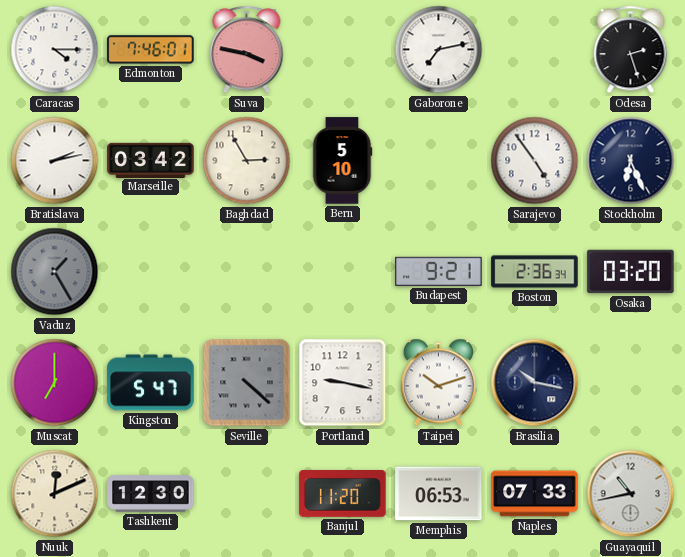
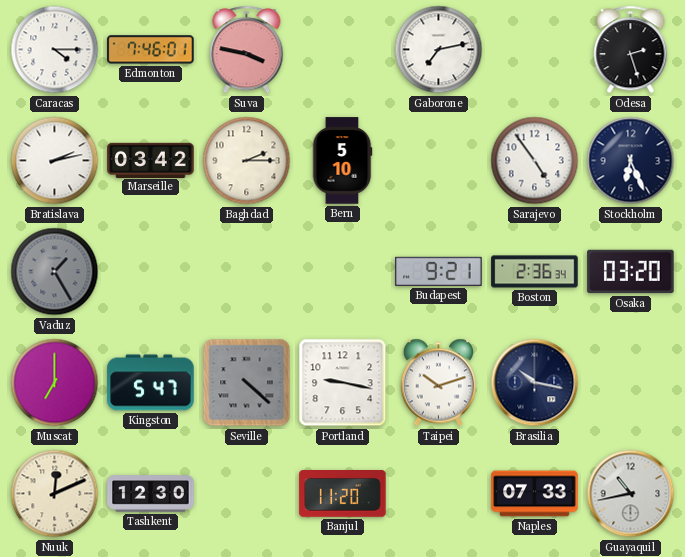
Baghdad: 2:55 -> 2:15
Memphis: 06:53 -> none
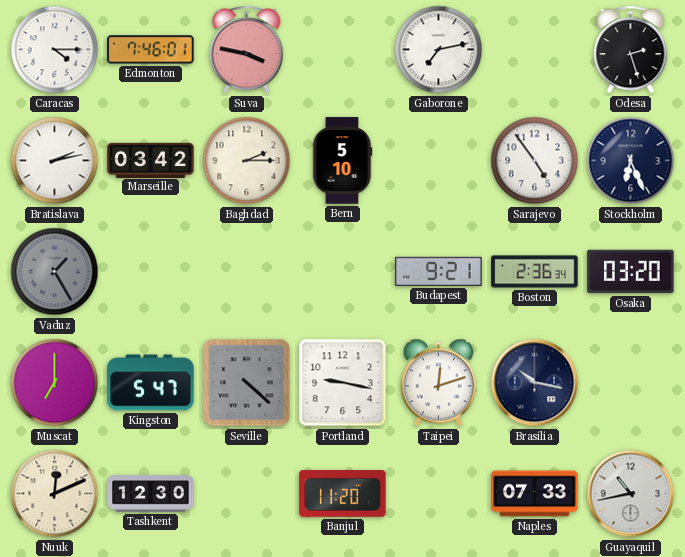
Taipei: 10:12 -> 12:12
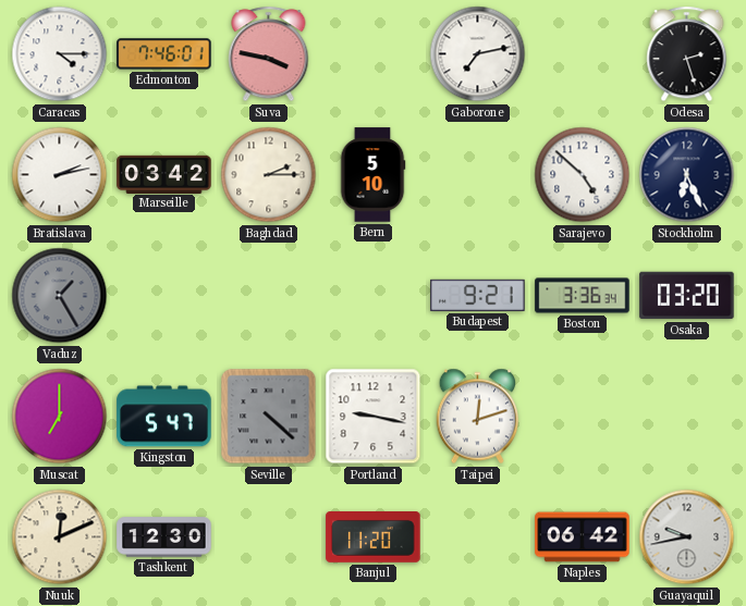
Sarajevo: 4:54 -> 4:52
Boston: 2:36 -> 3:36
Brasilia: 10:17 -> none
Naples: 07:33 -> 06:42
Guayaquil: 10:43 -> 9:43
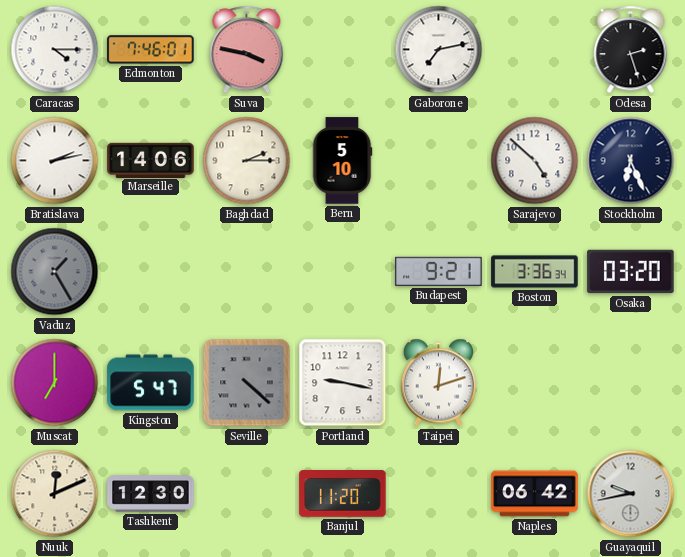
Marseille: 03:42 -> 14:06
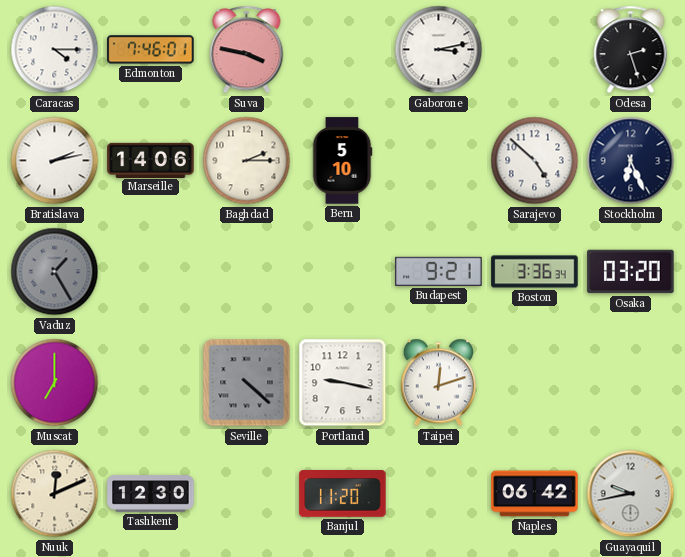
Gaborone: 7:13 -> 3:13
Kingston: 5:47 -> none
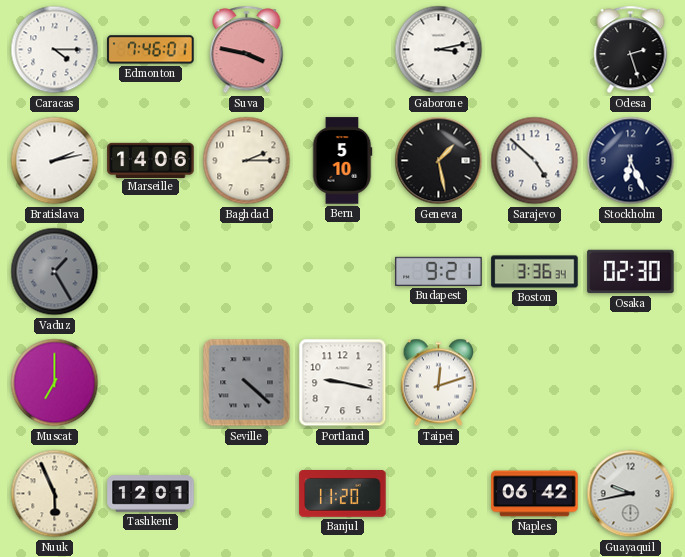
Geneva: none -> 1:28
Osaka: 03:20 -> 02:30
Nuuk: 12:11 -> 5:56
Tashkent: 12:30 -> 12:01
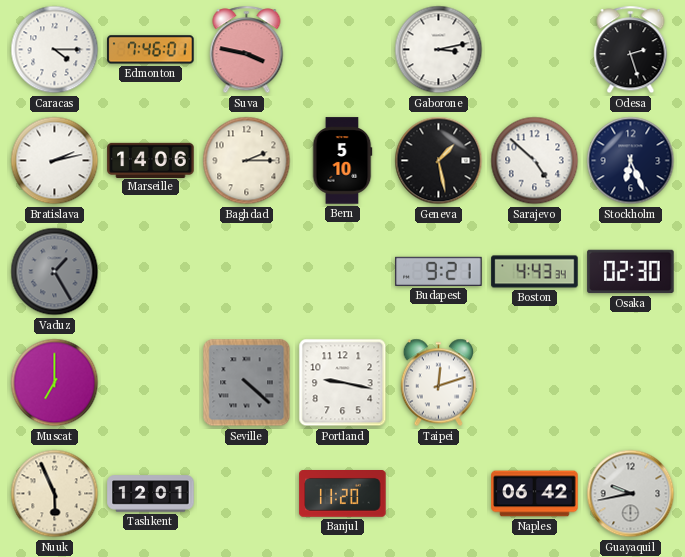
Boston: 3:36 -> 4:43
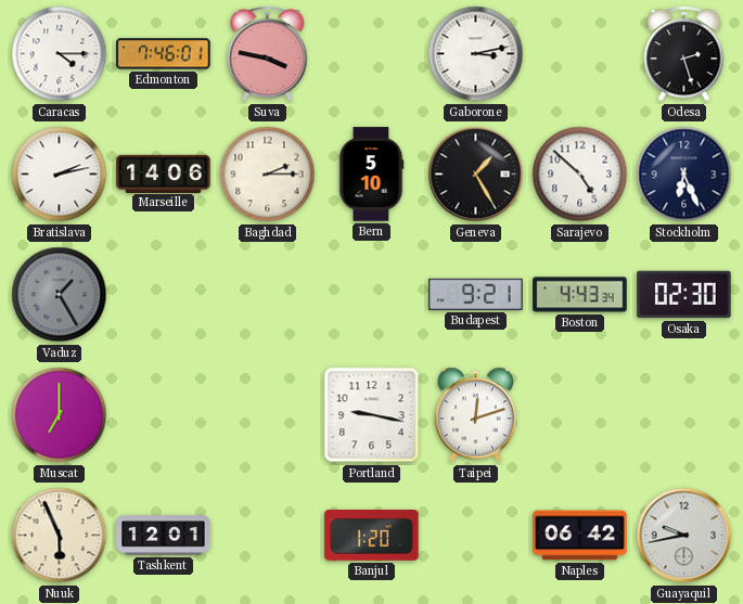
Geneva: 1:28 -> 1:25
Seville: 4:22 -> none
Banjul: 11:20 -> 1:20
